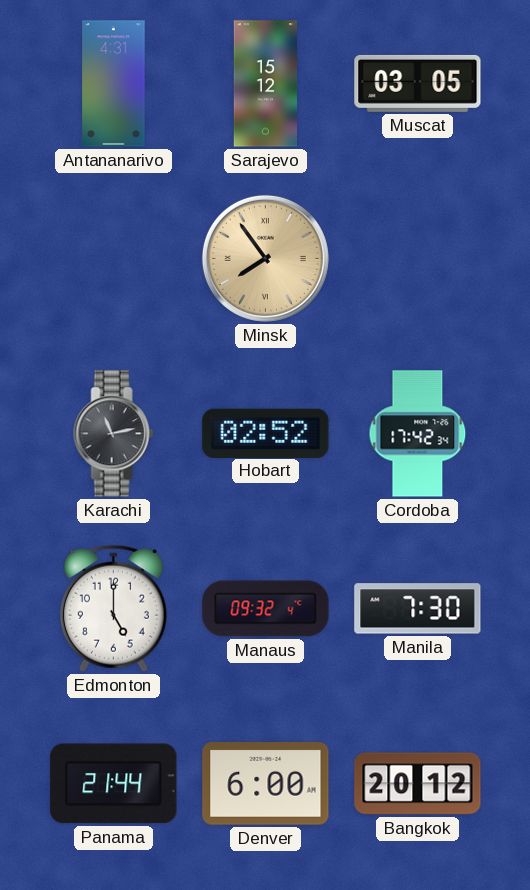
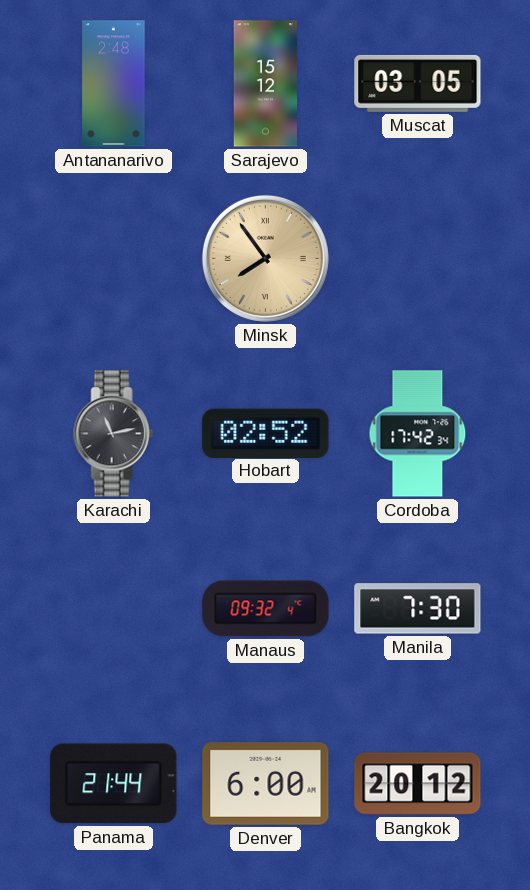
Antananarivo: 4:31 -> 2:48
Edmonton: 5:00 -> none
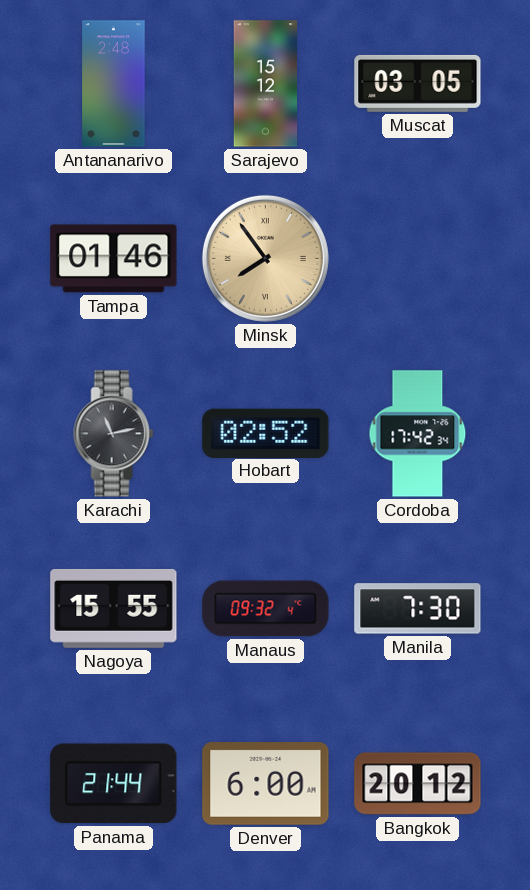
Tampa: none -> 01:46
Nagoya: none -> 15:55
